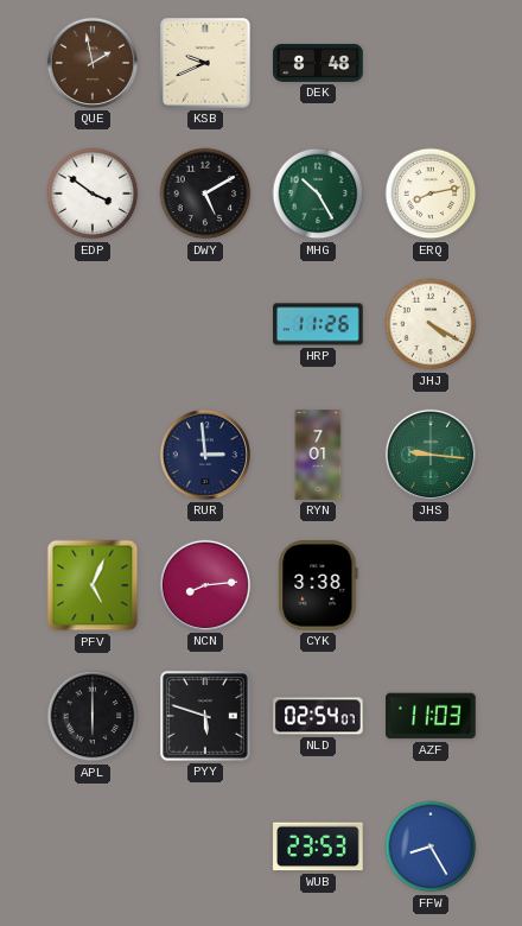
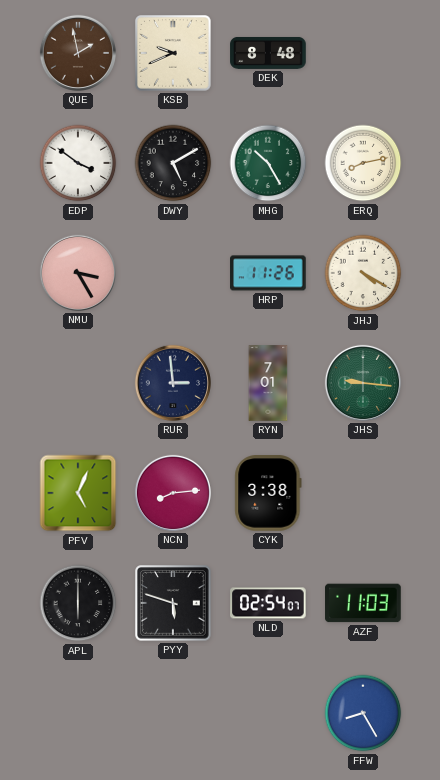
NMU: none -> 3:25
WUB: 23:53 -> none
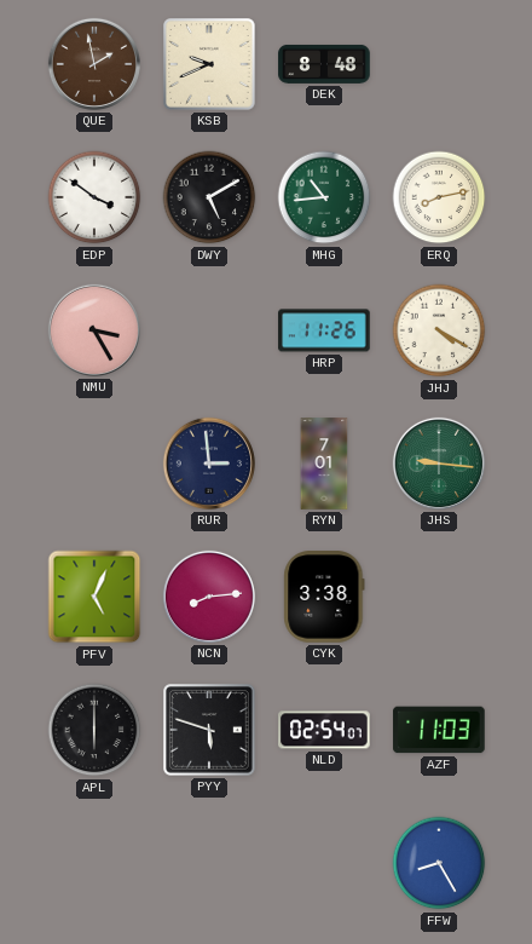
MHG: 10:25 -> 10:44
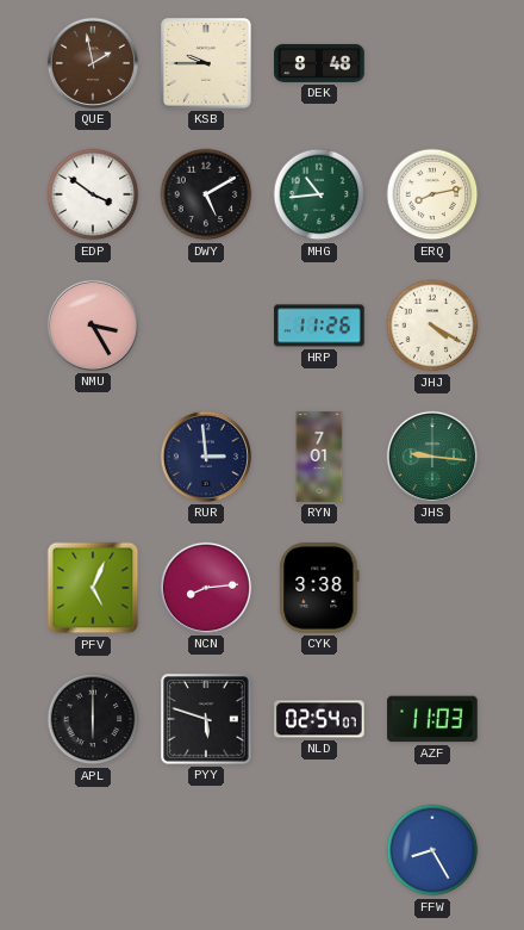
KSB: 9:41 -> 9:45
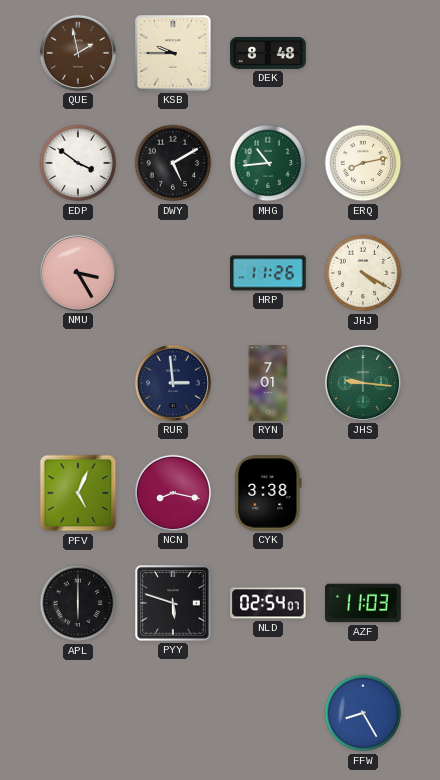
NCN: 8:14 -> 8:17
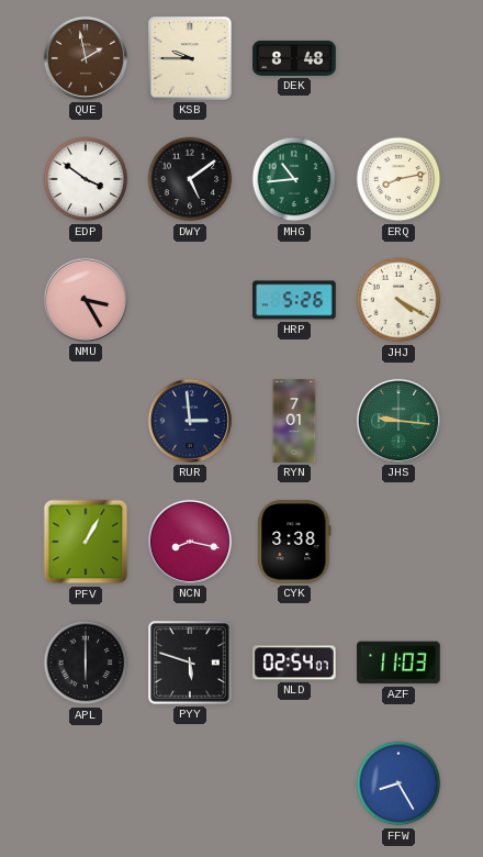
DWY: 5:10 -> 5:09
HRP: 11:26 -> 5:26
PFV: 5:04 -> 1:05
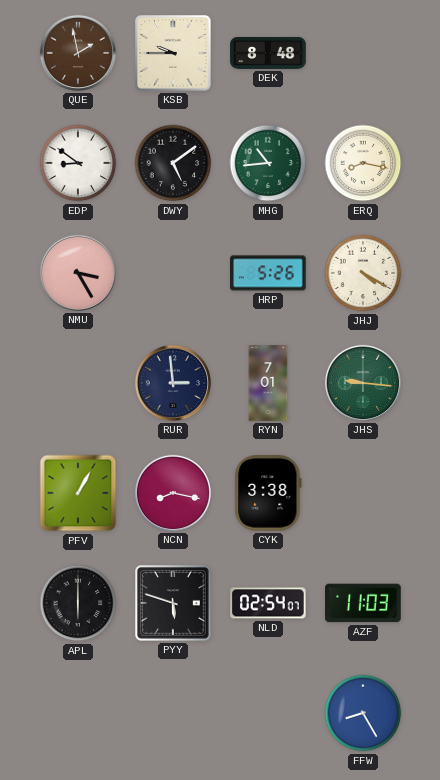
EDP: 3:51 -> 8:51
ERQ: 8:13 -> 8:17
